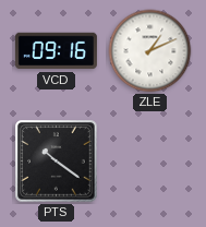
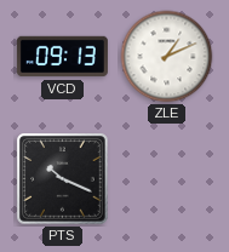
VCD: 09:16 -> 09:13
PTS: 10:21 -> 10:19
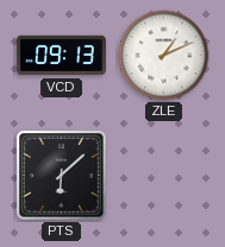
PTS: 10:19 -> 6:08
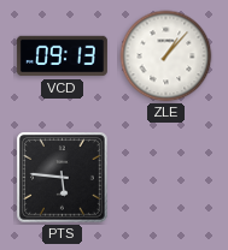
ZLE: 1:11 -> 1:07
PTS: 6:08 -> 5:46
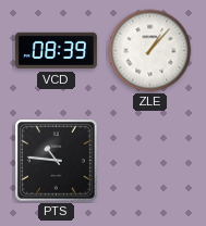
VCD: 09:13 -> 08:39
PTS: 5:46 -> 10:46
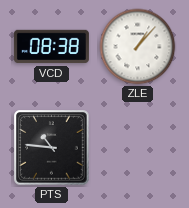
VCD: 08:39 -> 08:38
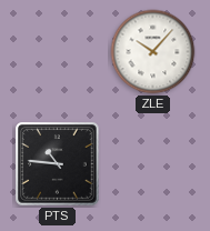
VCD: 08:38 -> none
ZLE: 1:07 -> 10:07
